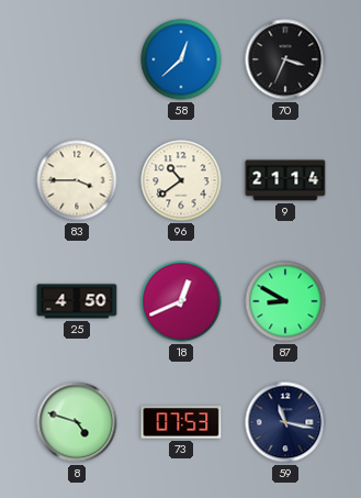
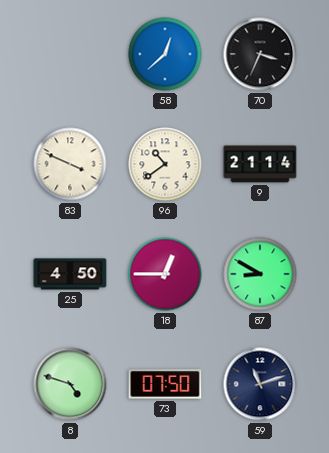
83: 3:45 -> 3:49
18: 12:41 -> 12:45
73: 07:53 -> 07:50
59: 11:17 -> 11:12
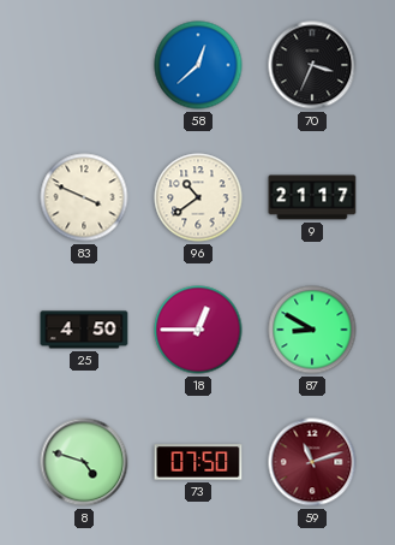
9: 21:14 -> 21:17
59 dial: navy -> burgundy
